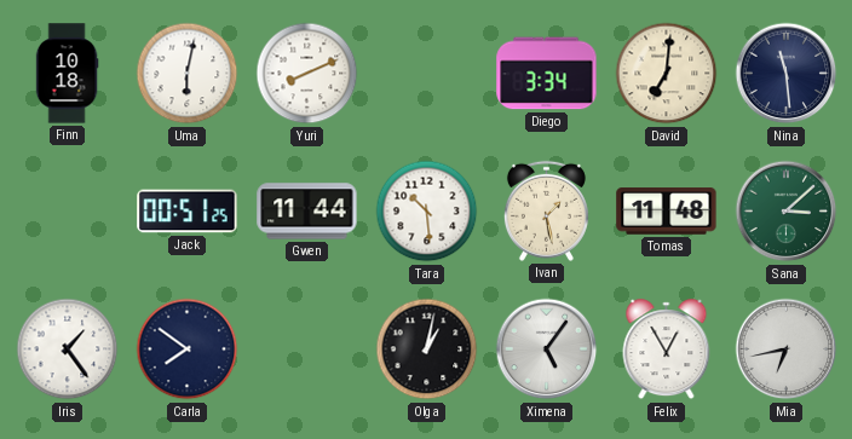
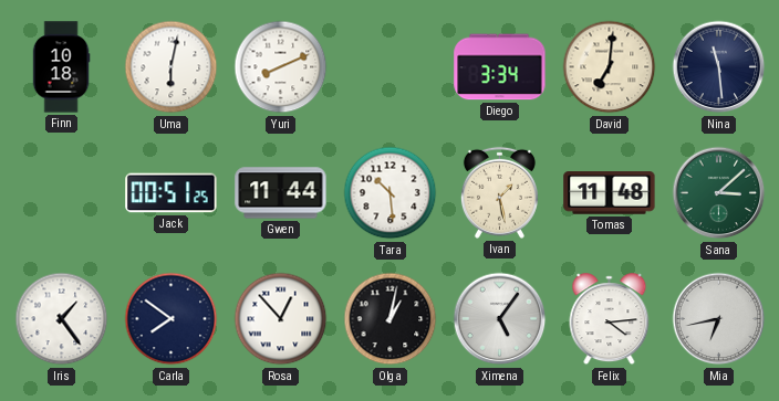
Rosa: none -> 12:53
Felix: 12:55 -> 4:14
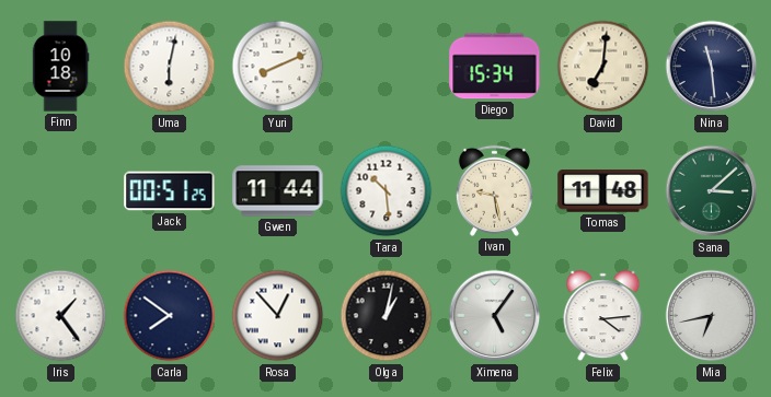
Diego: 3:34 -> 15:34
Ivan: 1:28 -> 9:28
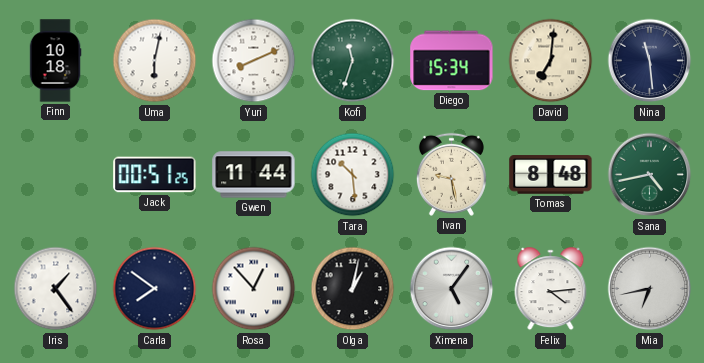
Kofi: none -> 11:33
Tomas: 11:48 -> 8:48
Sana: 3:08 -> 4:43
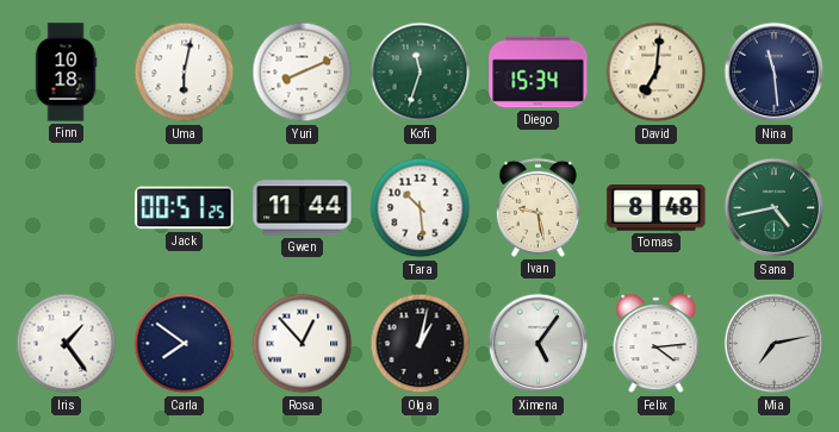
Mia: 6:43 -> 7:13
